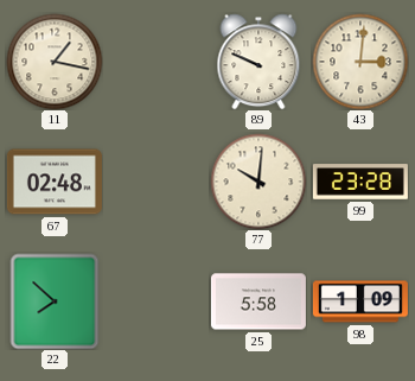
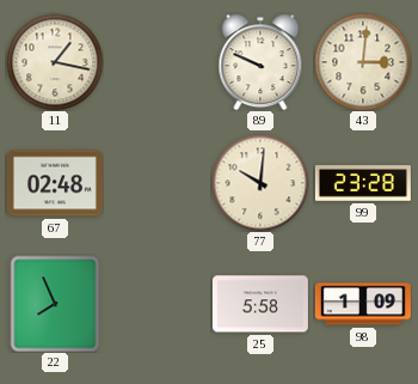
22: 7:52 -> 7:56
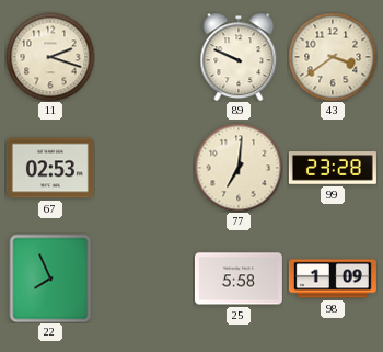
11: 1:17 -> 2:18
43: 3:01 -> 3:39
67: 02:48 -> 02:53
77: 10:01 -> 7:01
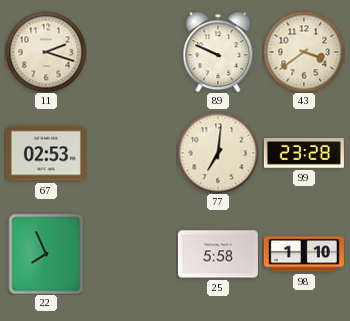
98: 1:09 -> 1:10
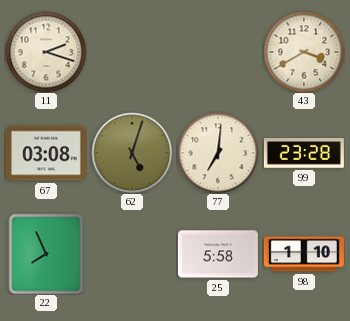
89: 9:49 -> none
43: 3:39 -> 3:40
67: 02:53 -> 03:08
62: none -> 5:03
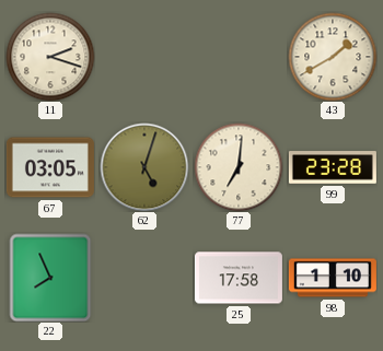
43: 3:40 -> 1:40
67: 03:08 -> 03:05
25: 5:58 -> 17:58
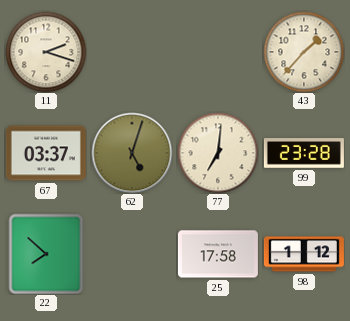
43: 1:40 -> 1:37
67: 03:05 -> 03:37
22: 7:56 -> 7:52
98: 1:10 -> 1:12
